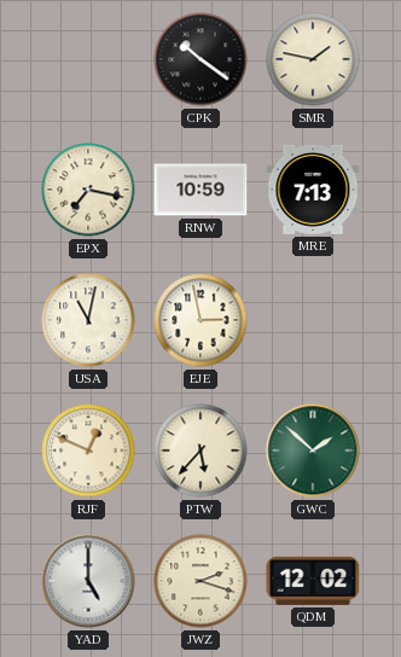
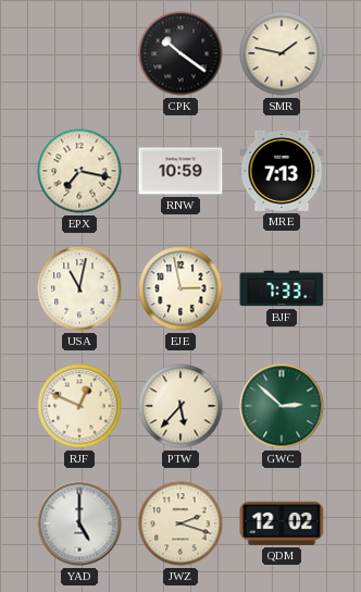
BJF: none -> 7:33
GWC: 1:52 -> 2:52
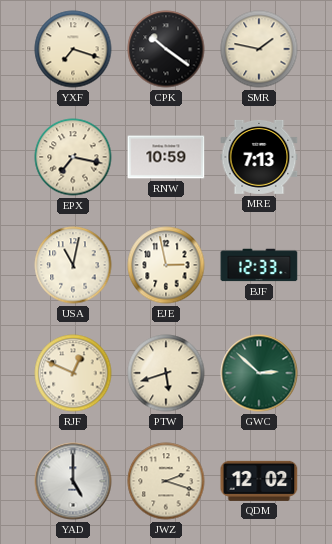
YXF: none -> 7:18
BJF: 7:33 -> 12:33
PTW: 5:37 -> 5:42
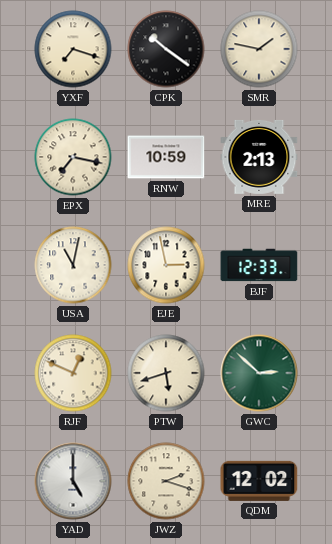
MRE: 7:13 -> 2:13
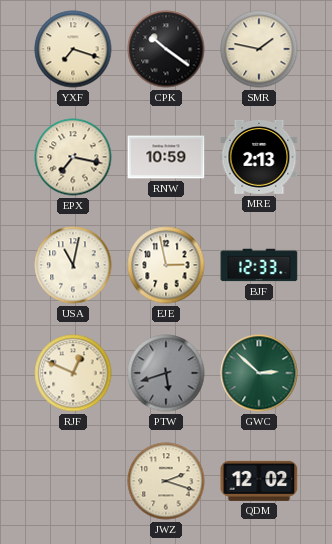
PTW dial: cream -> grey
YAD: 5:00 -> none
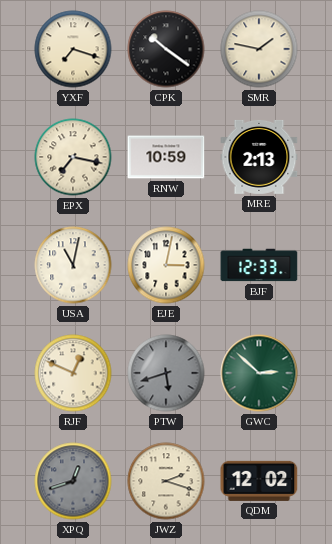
EJE: 2:58 -> 3:02
XPQ: none -> 12:42
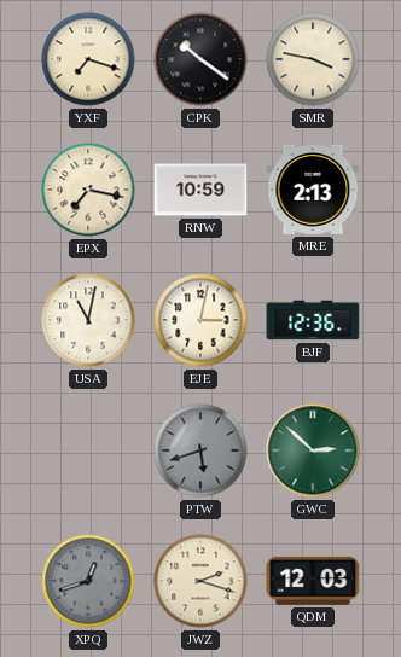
SMR: 1:47 -> 3:47
BJF: 12:33 -> 12:36
RJF: 12:49 -> none
QDM: 12:02 -> 12:03
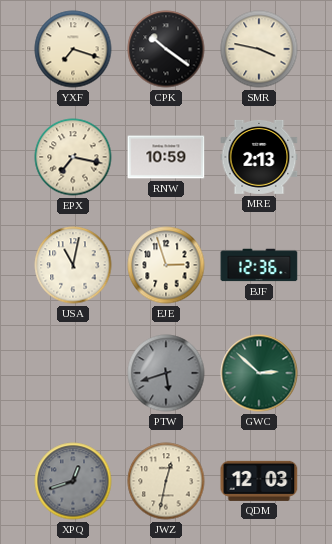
EJE: 3:02 -> 2:57
JWZ: 2:18 -> 12:32
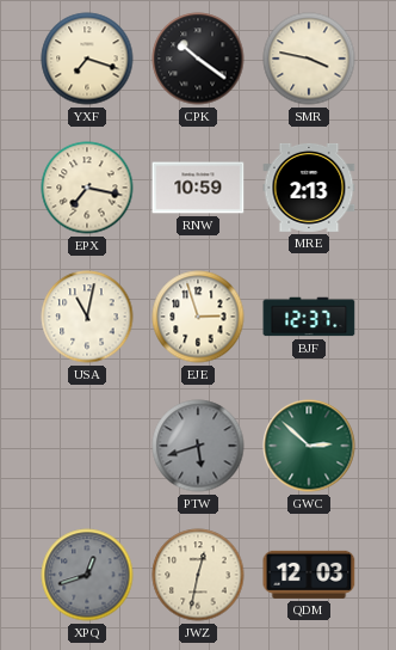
BJF: 12:36 -> 12:37
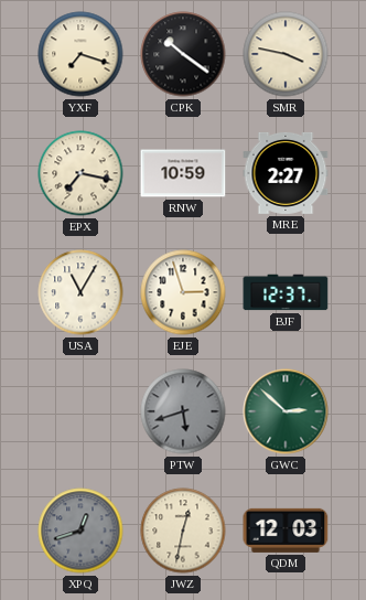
MRE: 2:13 -> 2:27
USA: 11:02 -> 11:05
